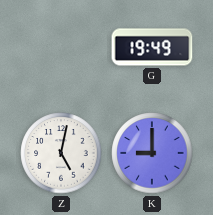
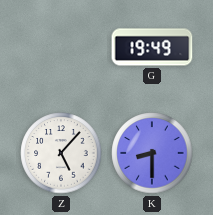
Z: 5:02 -> 5:07
K: 9:00 -> 8:30
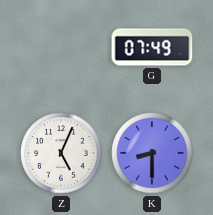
G: 19:49 -> 07:49
Z: 5:07 -> 5:04
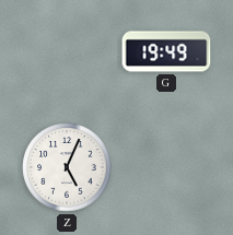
G: 07:49 -> 19:49
K: 8:30 -> none
